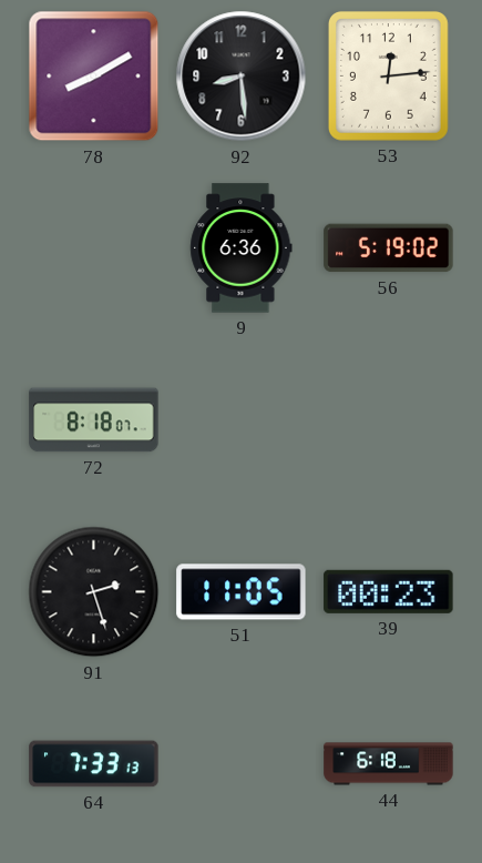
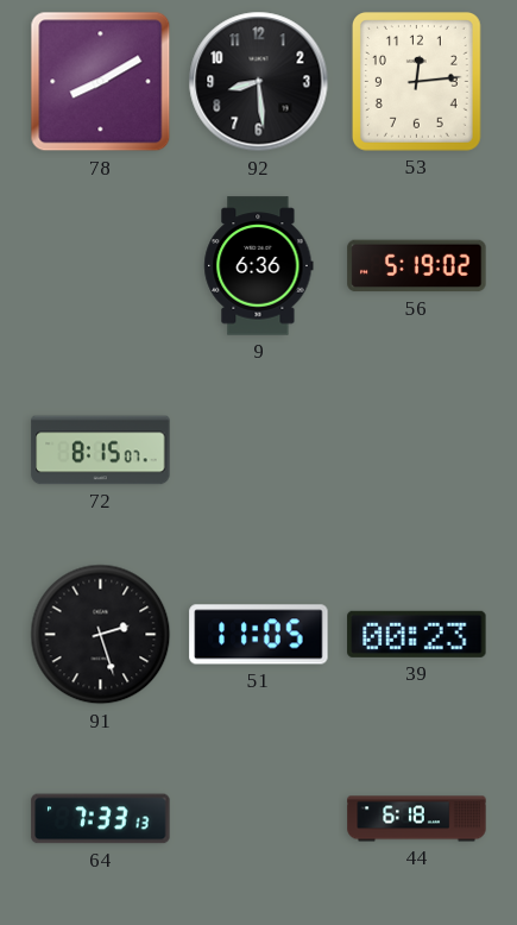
72: 8:18 -> 8:15
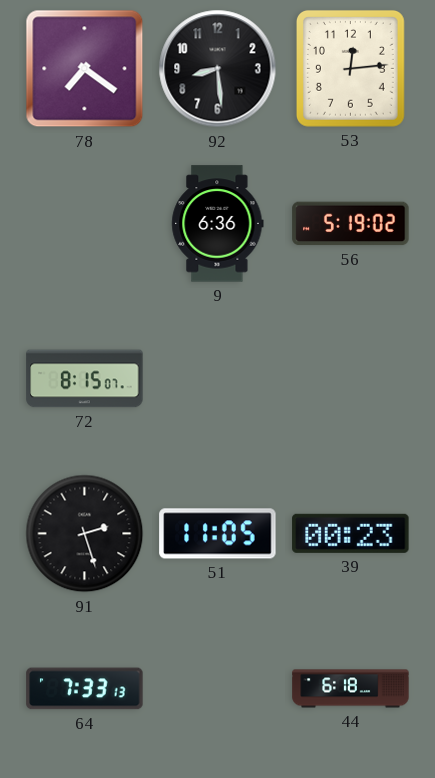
78: 8:10 -> 7:21
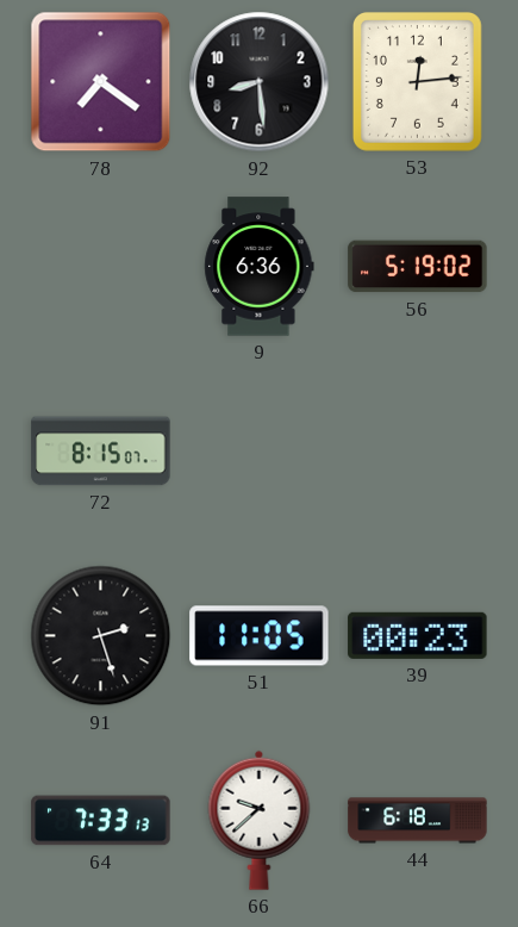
66: none -> 9:38
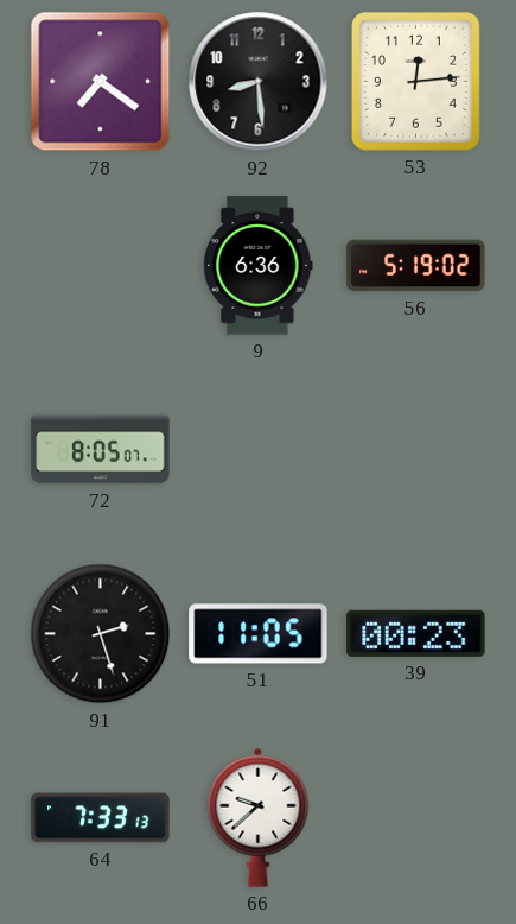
72: 8:15 -> 8:05
44: 6:18 -> none
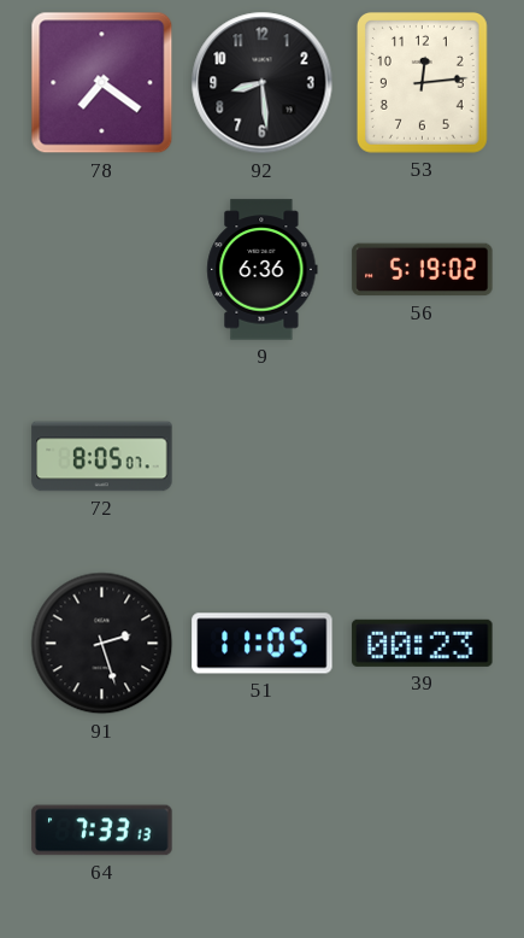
66: 9:38 -> none
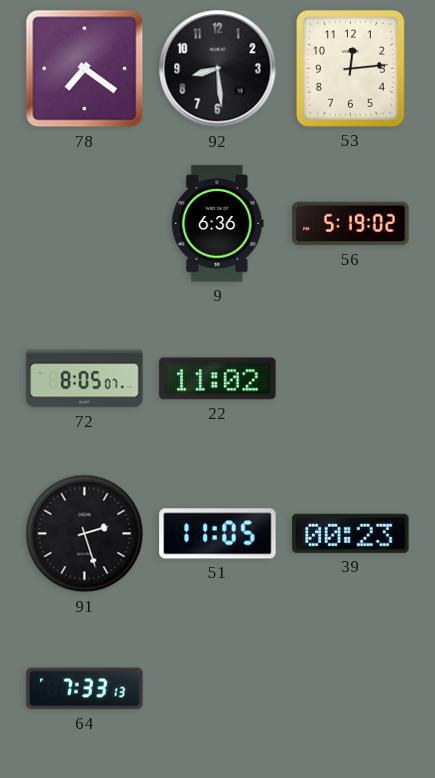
22: none -> 11:02
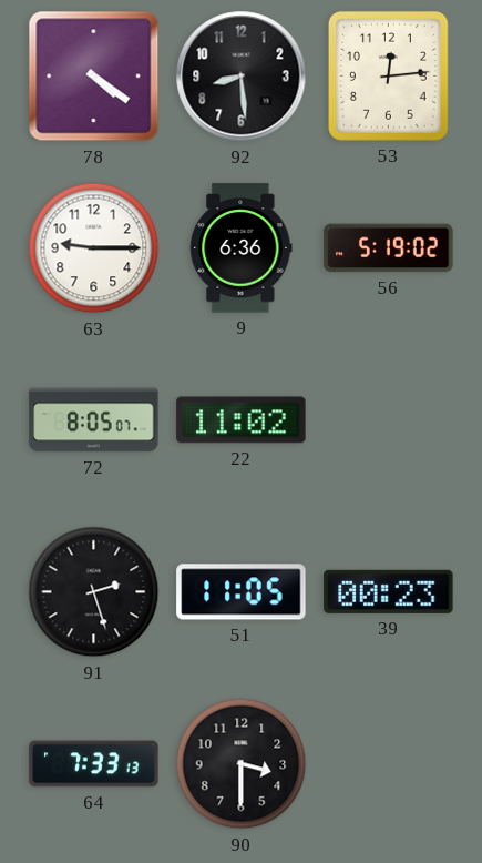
78: 7:21 -> 4:21
63: none -> 9:15
90: none -> 3:30
